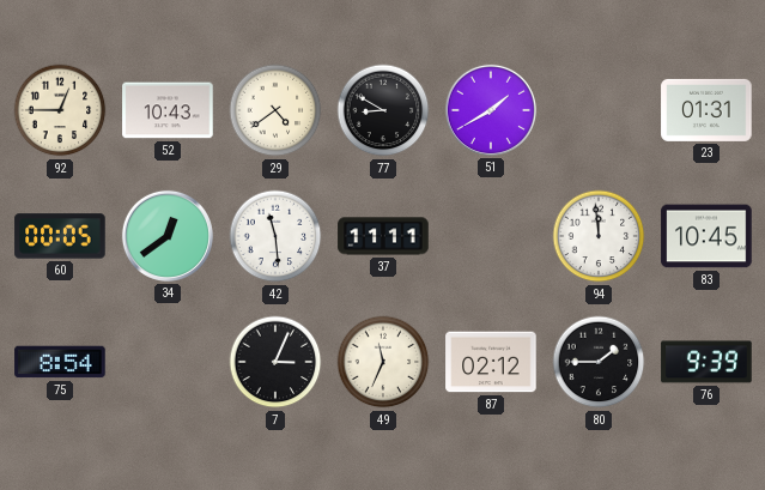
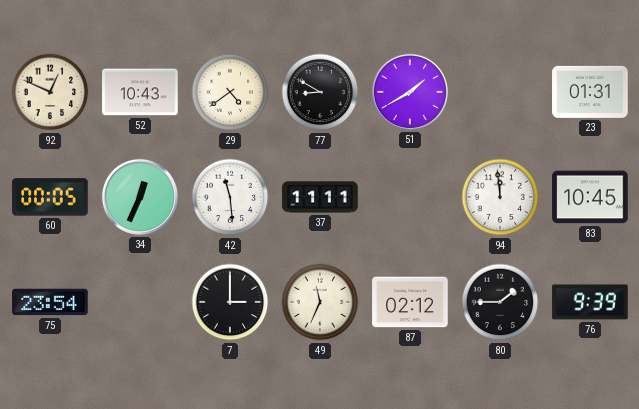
92: 12:45 -> 12:49
34: 12:39 -> 12:34
75: 8:54 -> 23:54
7: 3:04 -> 3:00
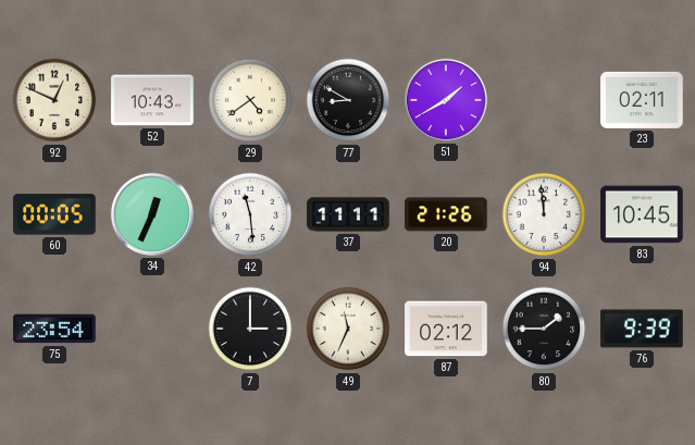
23: 01:31 -> 02:11
20: none -> 21:26
